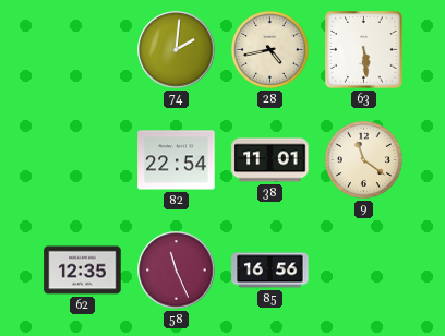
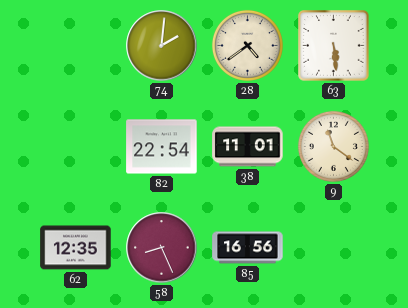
28: 4:43 -> 4:39
58: 11:26 -> 8:26
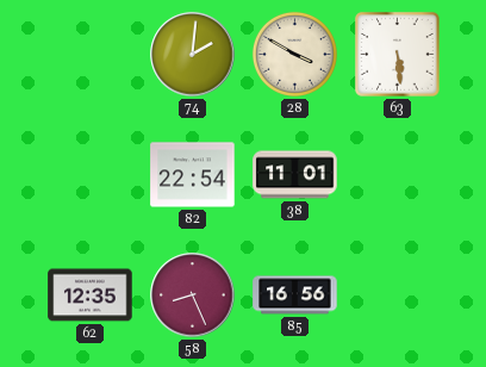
28: 4:39 -> 3:50
9: 11:21 -> none
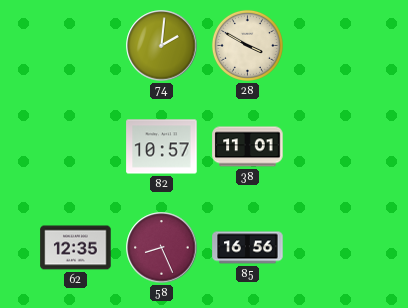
63: 5:29 -> none
82: 22:54 -> 10:57
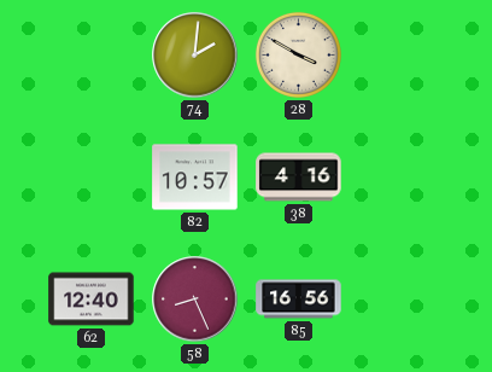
38: 11:01 -> 4:16
62: 12:35 -> 12:40
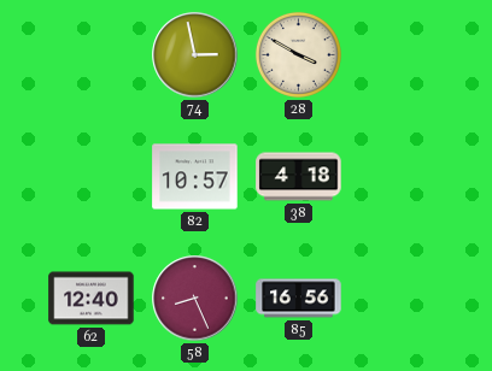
74: 2:01 -> 2:58
38: 4:16 -> 4:18
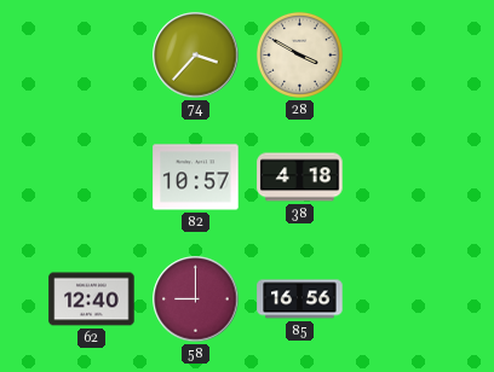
74: 2:58 -> 3:37
58: 8:26 -> 9:00
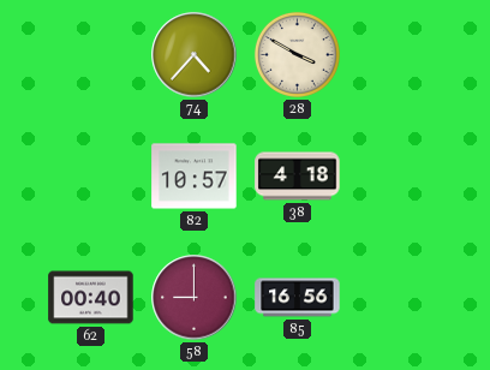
74: 3:37 -> 4:37
62: 12:40 -> 00:40
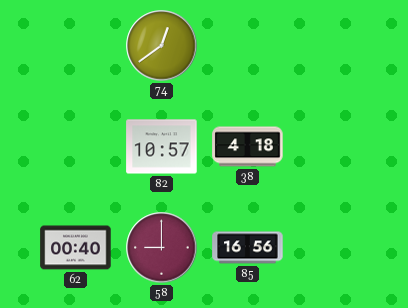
74: 4:37 -> 12:39
28: 3:50 -> none
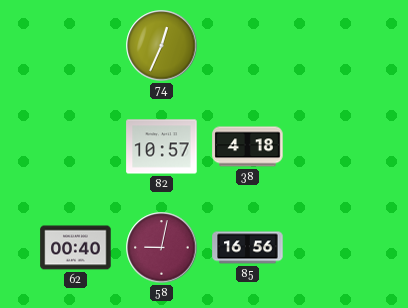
74: 12:39 -> 12:34
58: 9:00 -> 9:02
